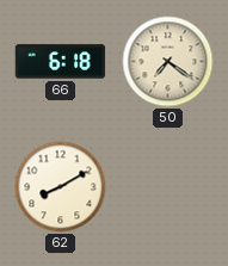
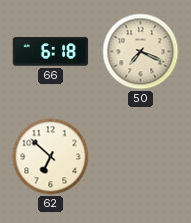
50: 7:21 -> 7:19
62: 8:10 -> 6:52
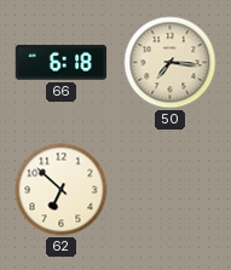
50: 7:19 -> 7:16
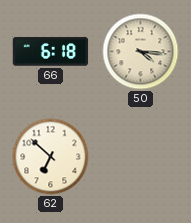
50: 7:16 -> 4:16
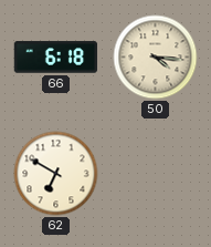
62: 6:52 -> 6:50
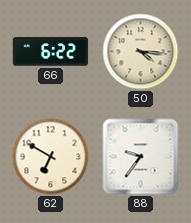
66: 6:18 -> 6:22
88: none -> 9:36
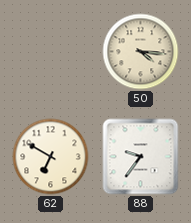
66: 6:22 -> none
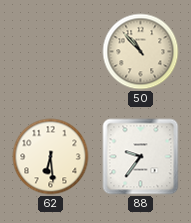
50: 4:16 -> 10:53
62: 6:50 -> 6:29
